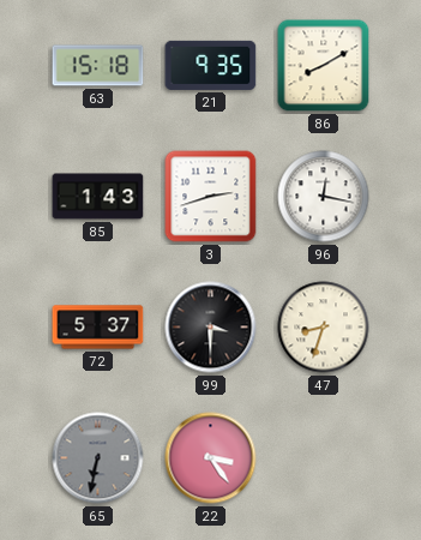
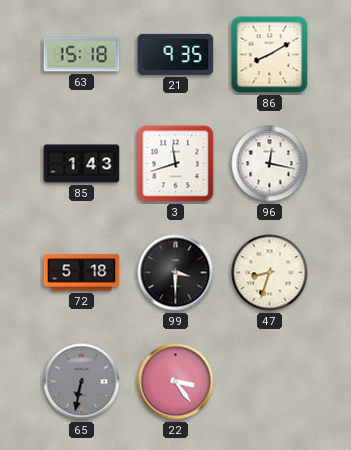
3: 2:42 -> 11:42
72: 5:37 -> 5:18
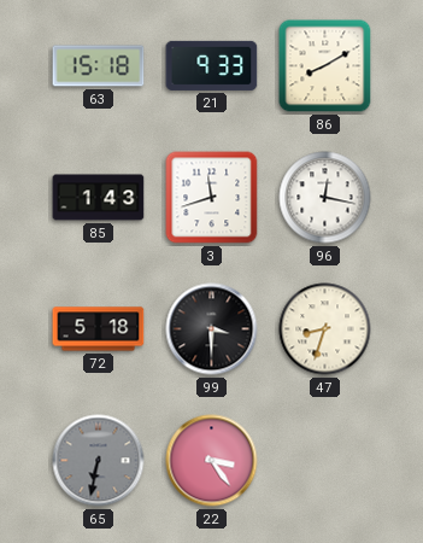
21: 9:35 -> 9:33
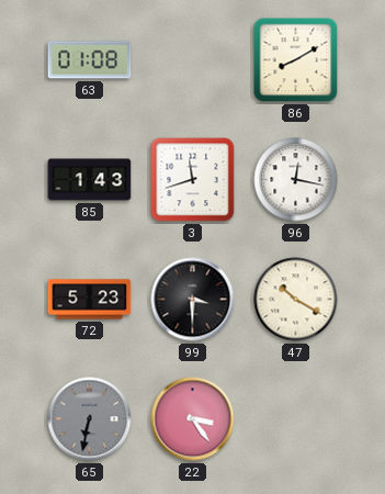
63: 15:18 -> 01:08
21: 9:33 -> none
72: 5:18 -> 5:23
47: 8:33 -> 10:20
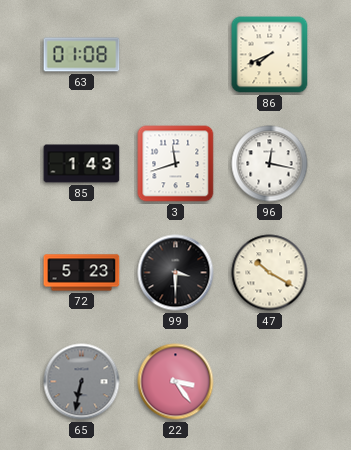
86: 8:10 -> 7:41
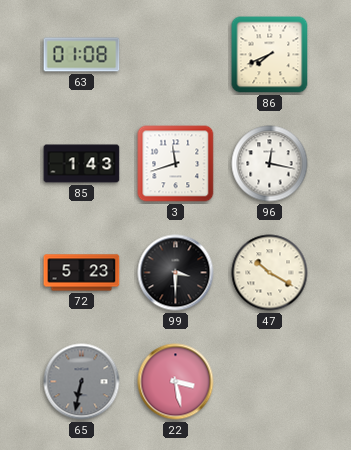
22: 3:24 -> 3:28
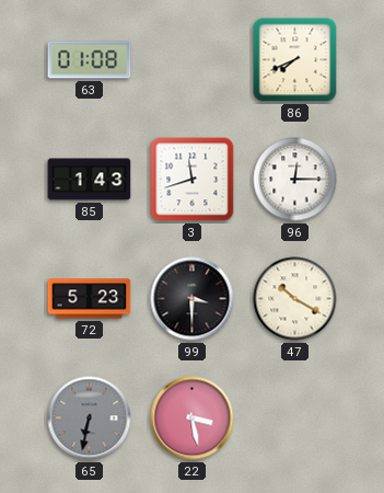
96: 12:17 -> 12:15
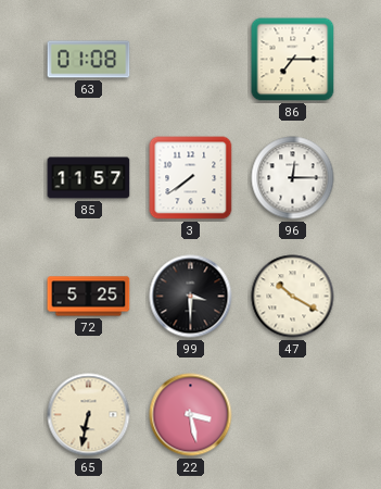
86: 7:41 -> 7:15
85: 1:43 -> 11:57
3: 11:42 -> 7:39
72: 5:23 -> 5:25
65 dial: grey -> cream
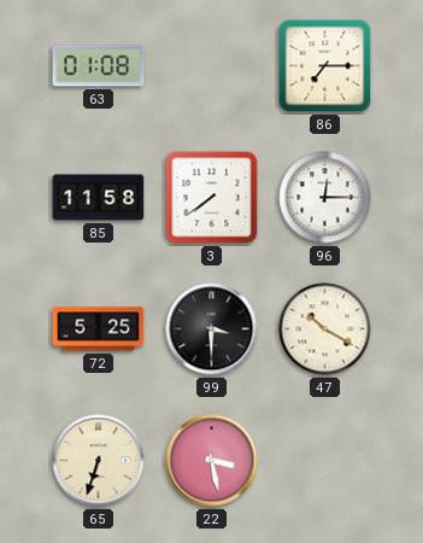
85: 11:57 -> 11:58
65: 6:32 -> 6:33
